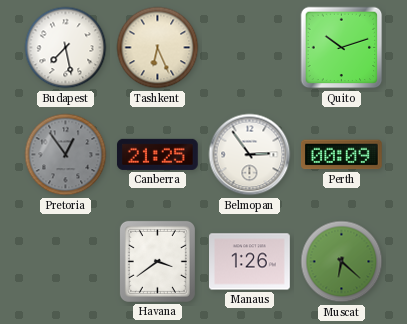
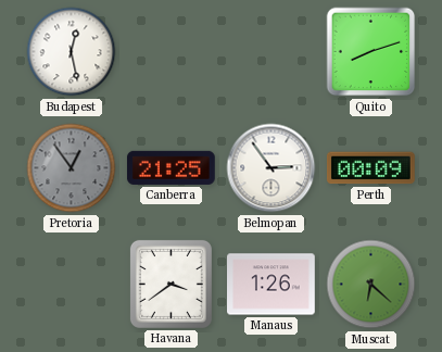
Budapest: 7:28 -> 12:28
Tashkent: 6:26 -> none
Quito: 10:12 -> 8:12
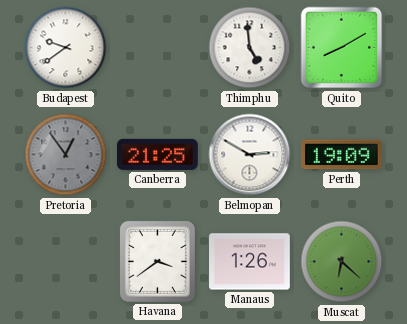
Budapest: 12:28 -> 9:39
Thimphu: none -> 4:59
Quito: 8:12 -> 8:10
Belmopan: 2:54 -> 2:50
Perth: 00:09 -> 19:09
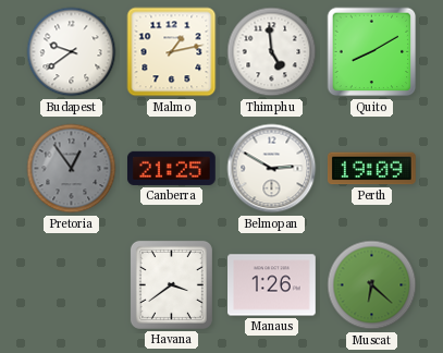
Malmo: none -> 1:13
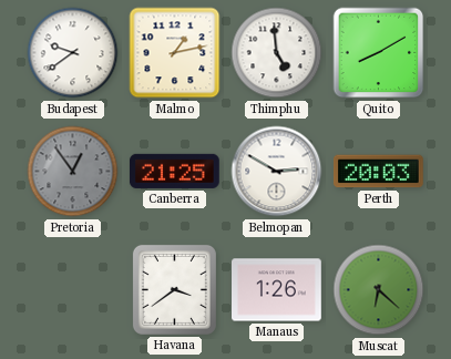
Perth: 19:09 -> 20:03
